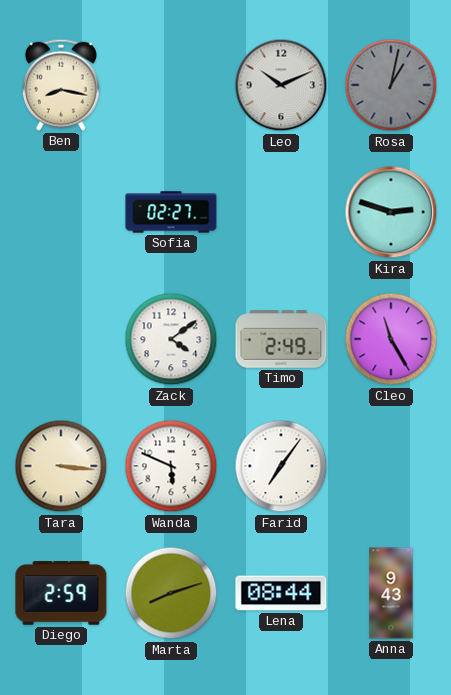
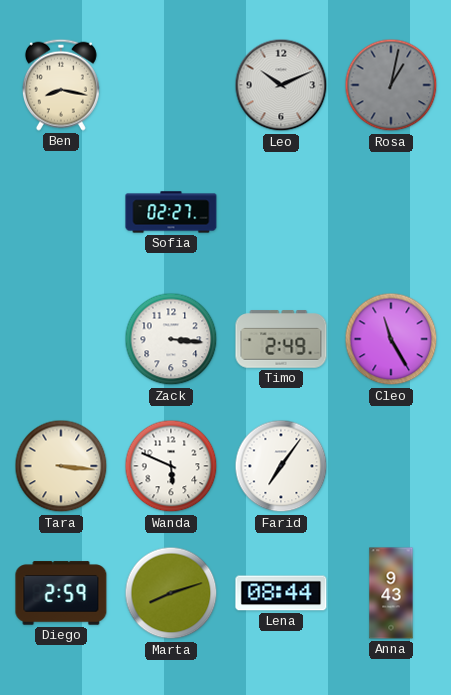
Kira: 2:48 -> none
Zack: 4:09 -> 3:16
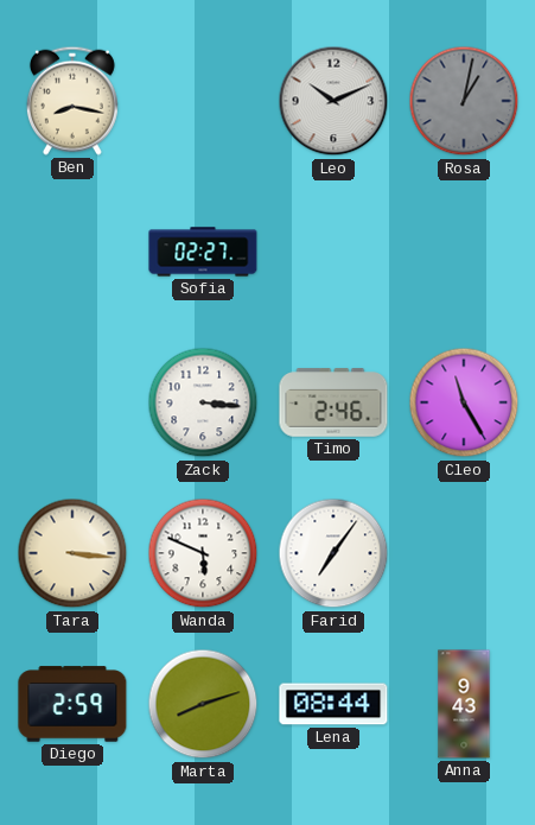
Timo: 2:49 -> 2:46
